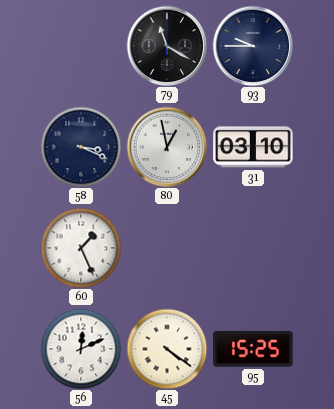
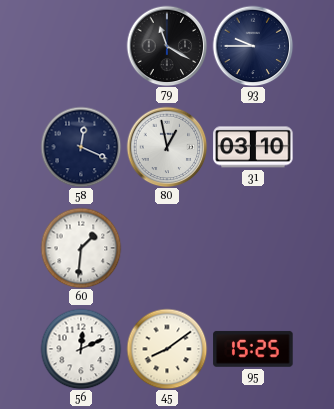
58: 3:19 -> 12:19
60: 1:26 -> 1:31
45: 4:21 -> 8:09
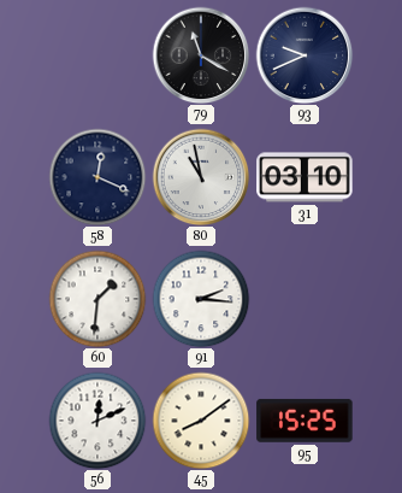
93: 9:45 -> 9:41
80: 12:58 -> 10:58
91: none -> 2:16
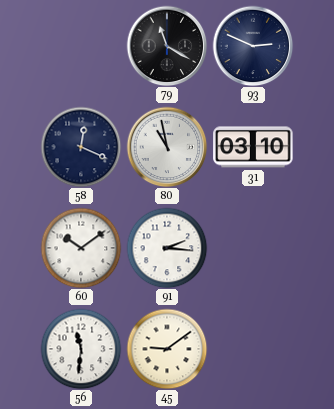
93: 9:41 -> 2:49
60: 1:31 -> 10:09
56: 12:11 -> 11:31
45: 8:09 -> 9:09
95: 15:25 -> none
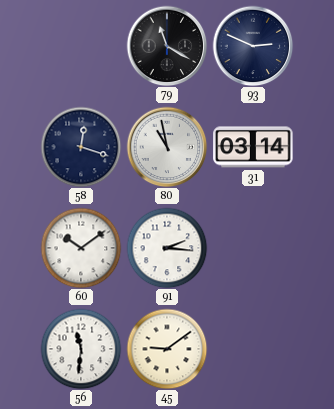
58: 12:19 -> 12:18
31: 03:10 -> 03:14
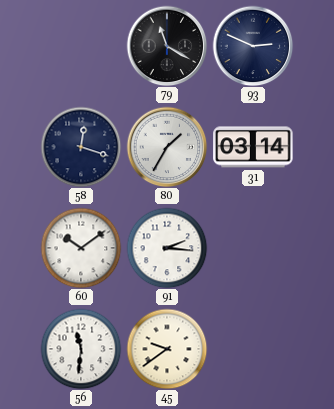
80: 10:58 -> 1:35
45: 9:09 -> 9:39
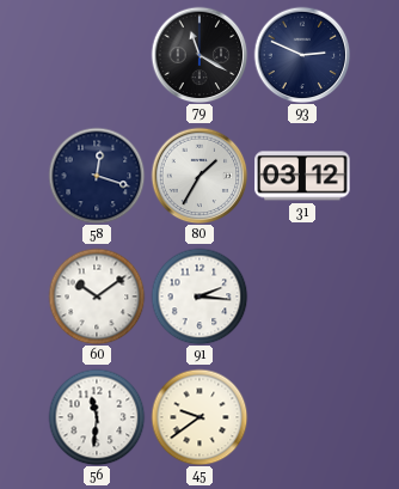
31: 03:14 -> 03:12
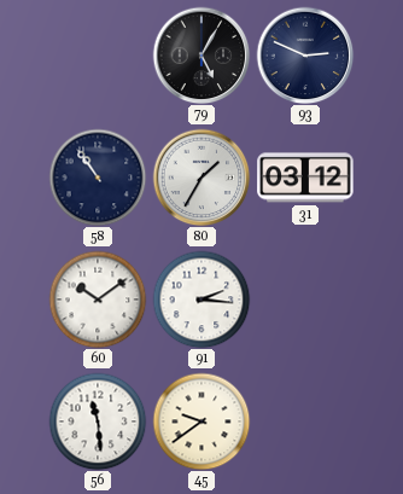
79: 11:20 -> 5:05
58: 12:18 -> 10:54
56: 11:31 -> 11:29
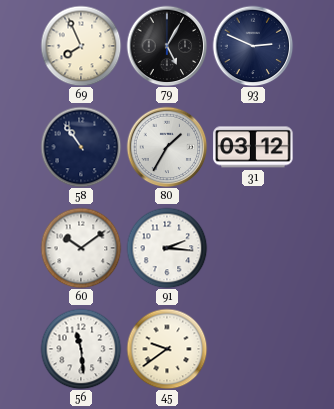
69: none -> 7:56
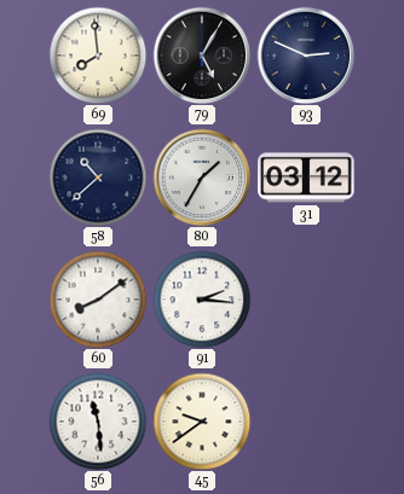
69: 7:56 -> 7:59
58: 10:54 -> 10:38
60: 10:09 -> 8:09
